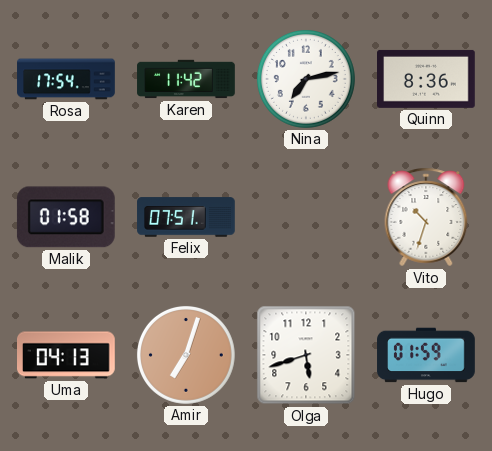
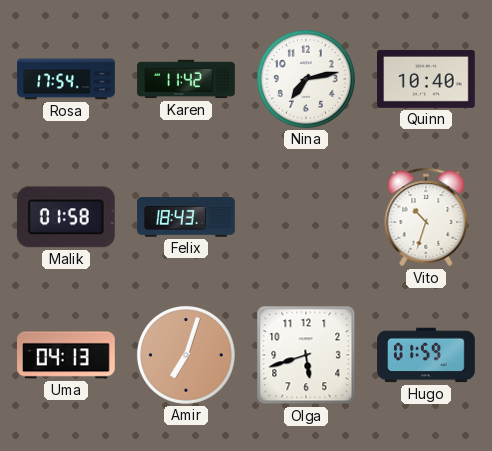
Quinn: 8:36 -> 10:40
Felix: 07:51 -> 18:43
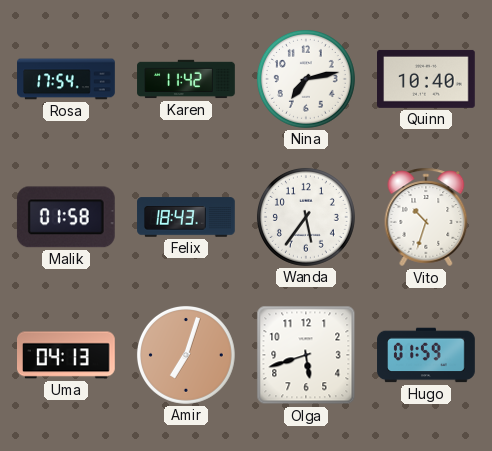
Wanda: none -> 5:36
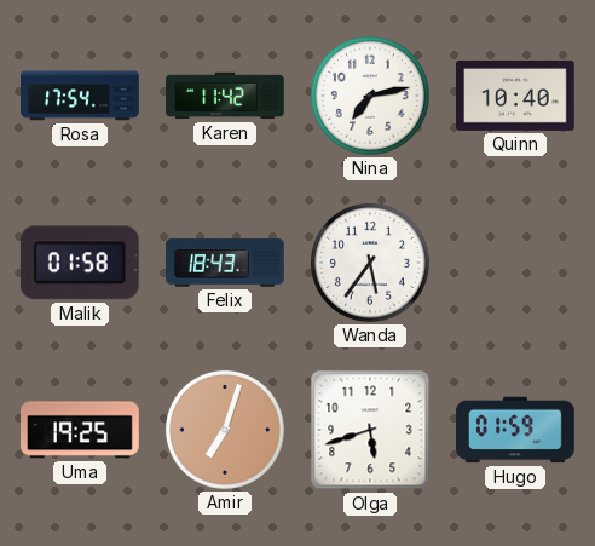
Vito: 10:33 -> none
Uma: 04:13 -> 19:25
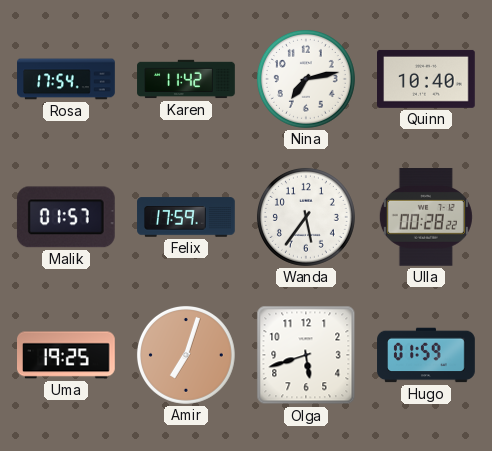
Malik: 01:58 -> 01:57
Felix: 18:43 -> 17:59
Ulla: none -> 00:28
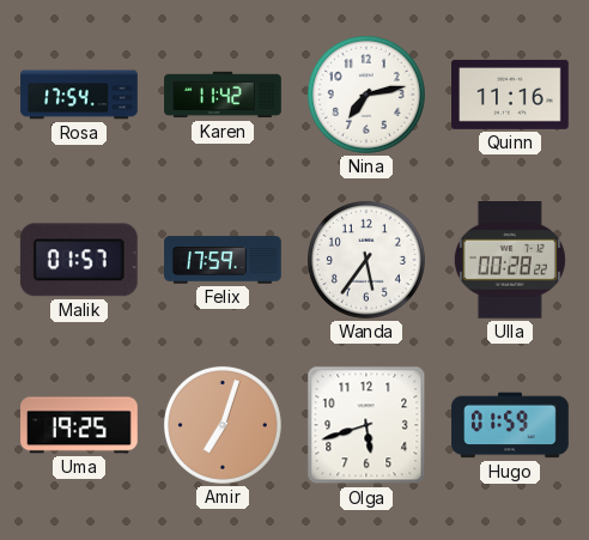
Quinn: 10:40 -> 11:16
